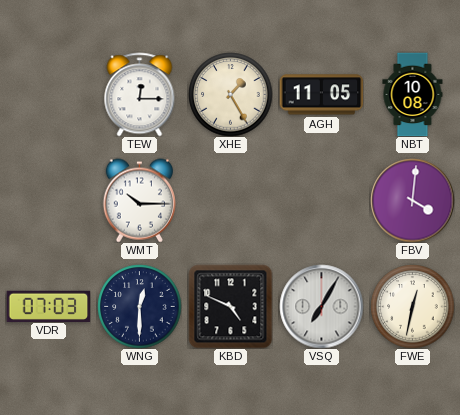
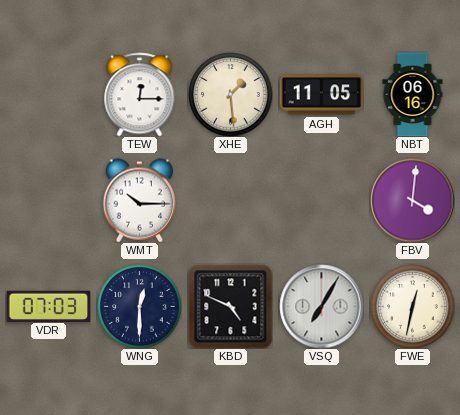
XHE: 1:25 -> 1:29
NBT: 10:08 -> 06:16
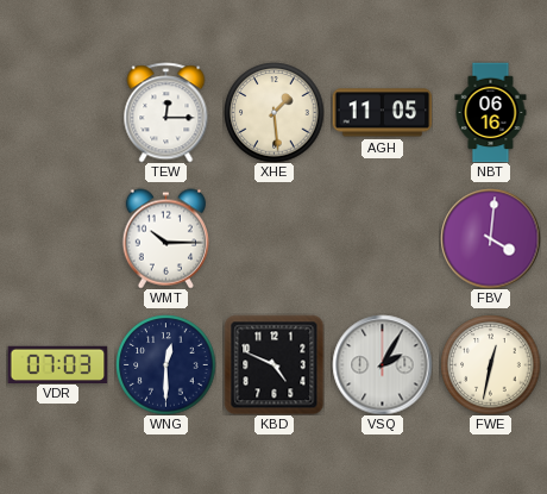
VSQ: 7:05 -> 2:05
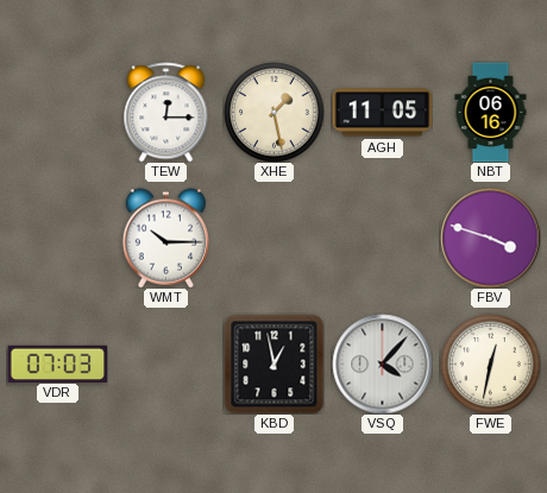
XHE: 1:29 -> 1:28
FBV: 4:01 -> 3:48
WNG: 12:30 -> none
KBD: 4:49 -> 12:58
VSQ: 2:05 -> 4:07
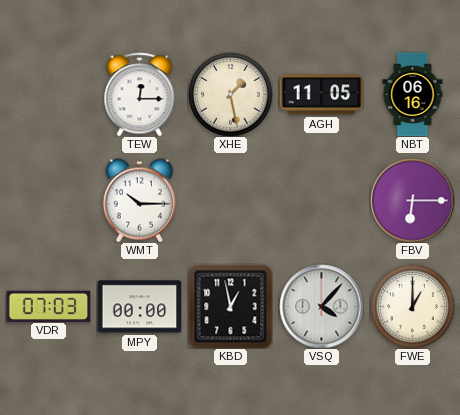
FBV: 3:48 -> 6:15
MPY: none -> 00:00
FWE: 12:32 -> 1:00
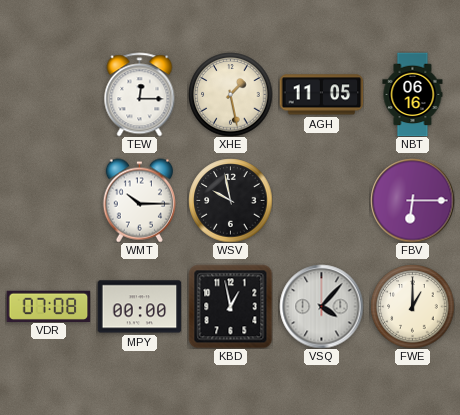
WSV: none -> 9:58
VDR: 07:03 -> 07:08
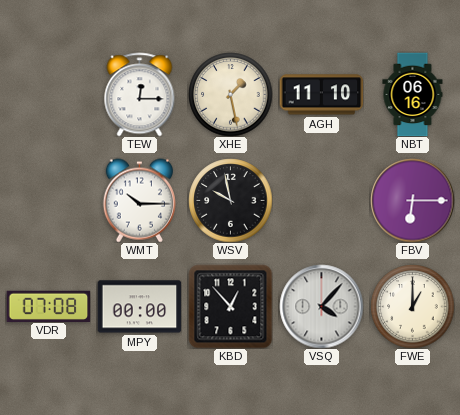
AGH: 11:05 -> 11:10
KBD: 12:58 -> 12:53
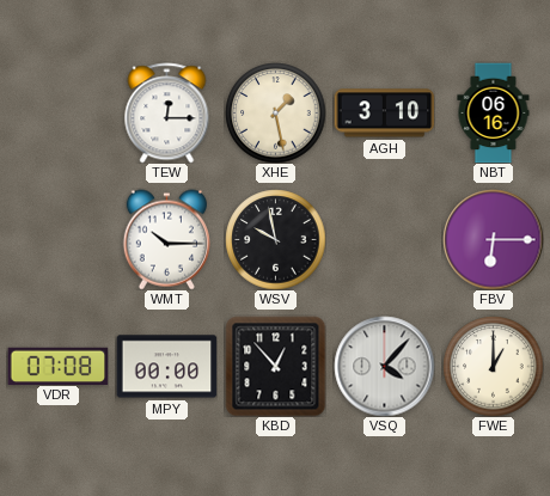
AGH: 11:10 -> 3:10
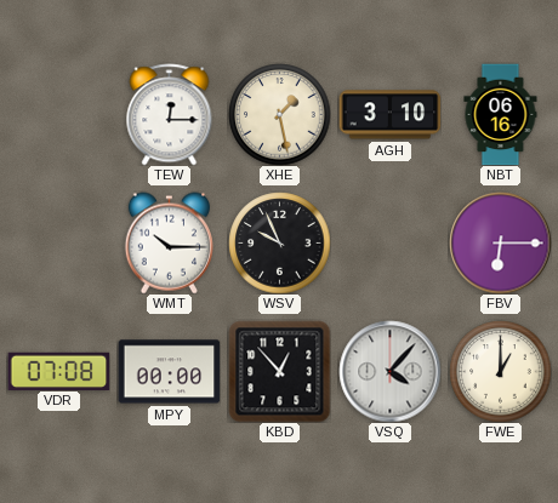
WSV: 9:58 -> 9:56
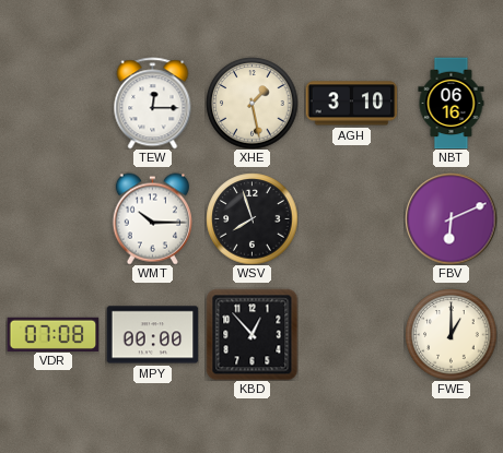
WSV: 9:56 -> 7:57
FBV: 6:15 -> 6:11
VSQ: 4:07 -> none
